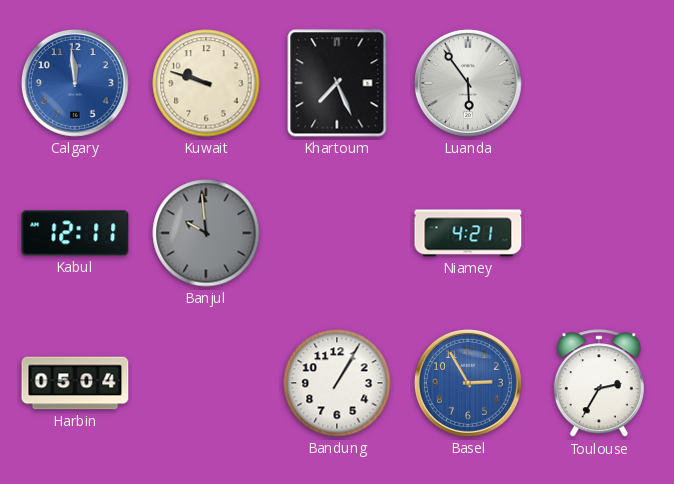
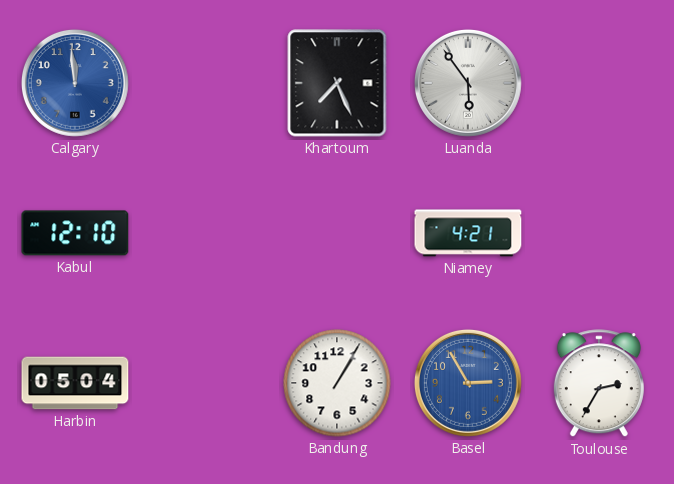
Kuwait: 9:48 -> none
Kabul: 12:11 -> 12:10
Banjul: 9:59 -> none
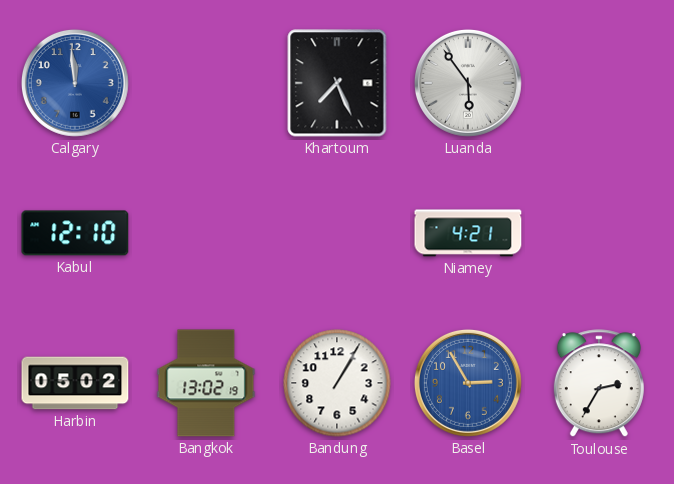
Harbin: 05:04 -> 05:02
Bangkok: none -> 13:02
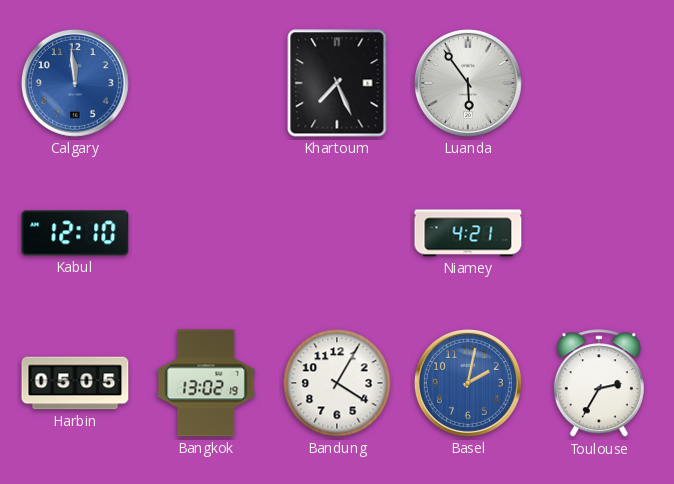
Harbin: 05:02 -> 05:05
Bandung: 1:05 -> 4:05
Basel: 2:55 -> 2:02
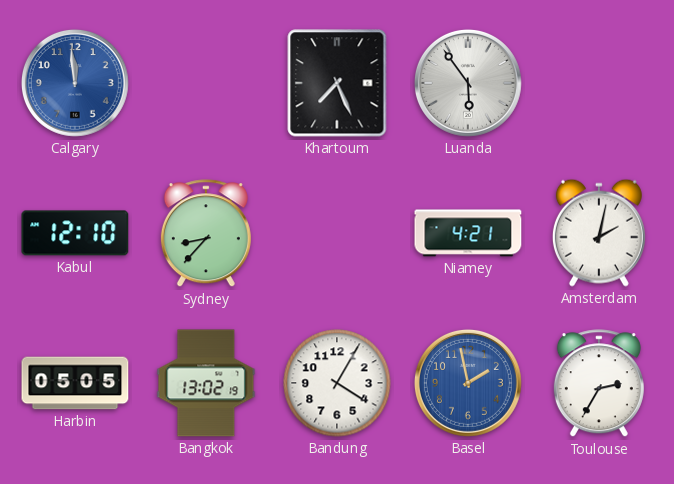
Sydney: none -> 8:37
Amsterdam: none -> 2:02
Basel: 2:02 -> 1:58
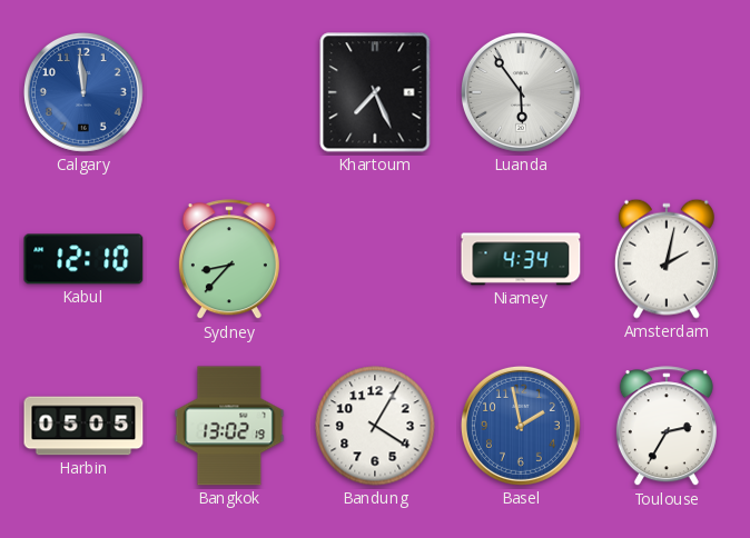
Niamey: 4:21 -> 4:34
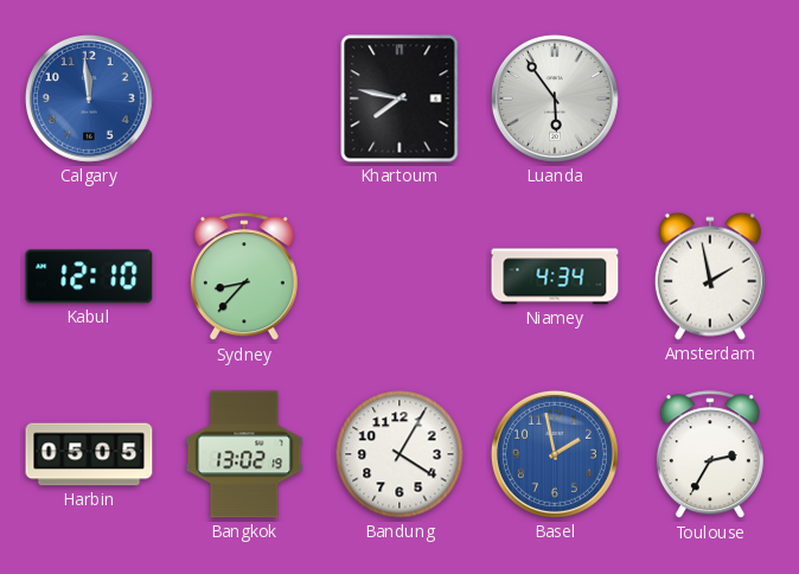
Khartoum: 7:26 -> 7:47
Amsterdam: 2:02 -> 1:58
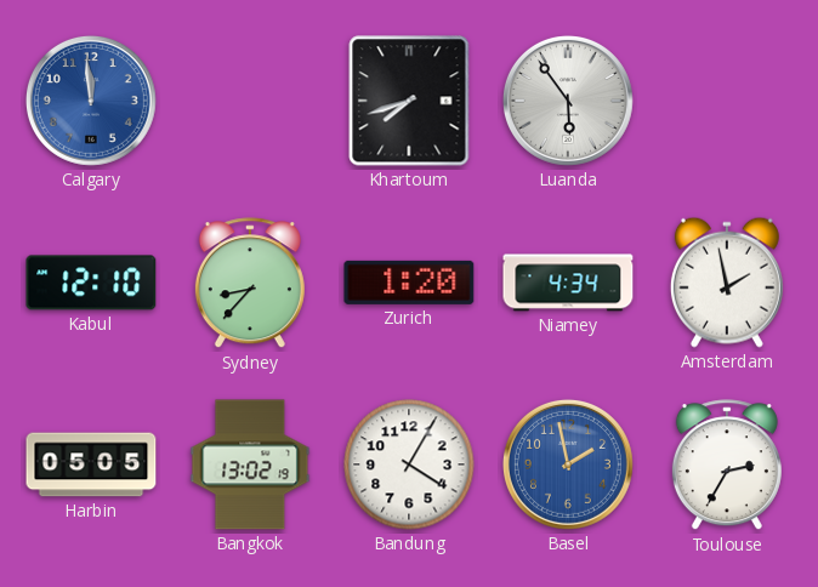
Khartoum: 7:47 -> 7:42
Zurich: none -> 1:20
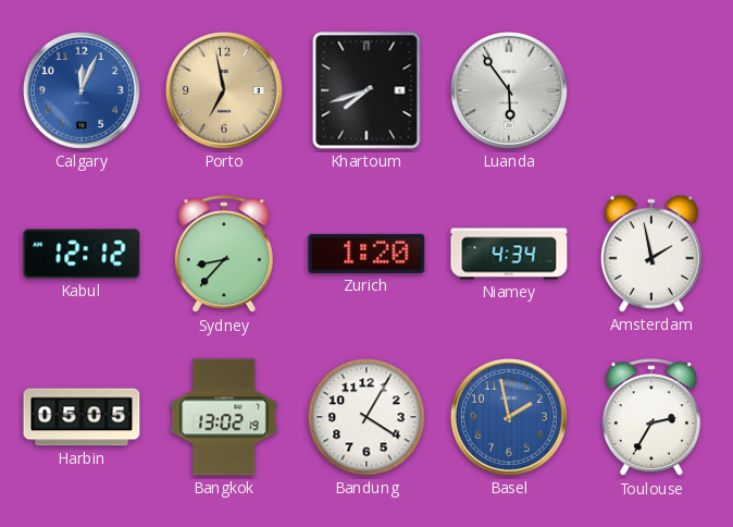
Calgary: 11:59 -> 12:04
Porto: none -> 6:58
Kabul: 12:10 -> 12:12
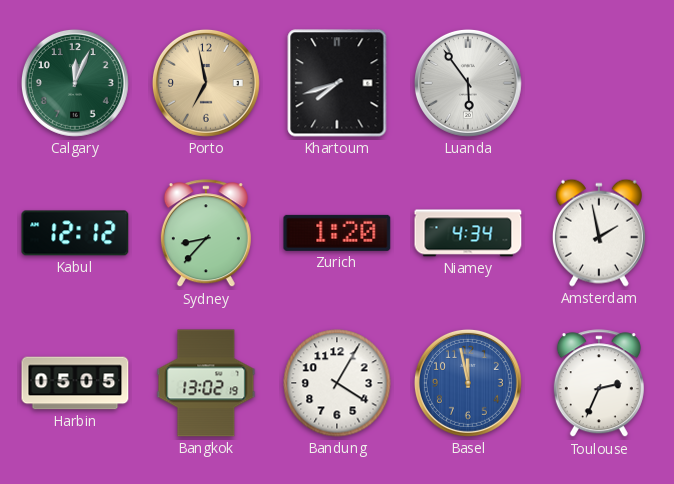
Calgary dial: blue -> green
Basel: 1:58 -> 11:58
Toulouse: 2:35 -> 2:34
